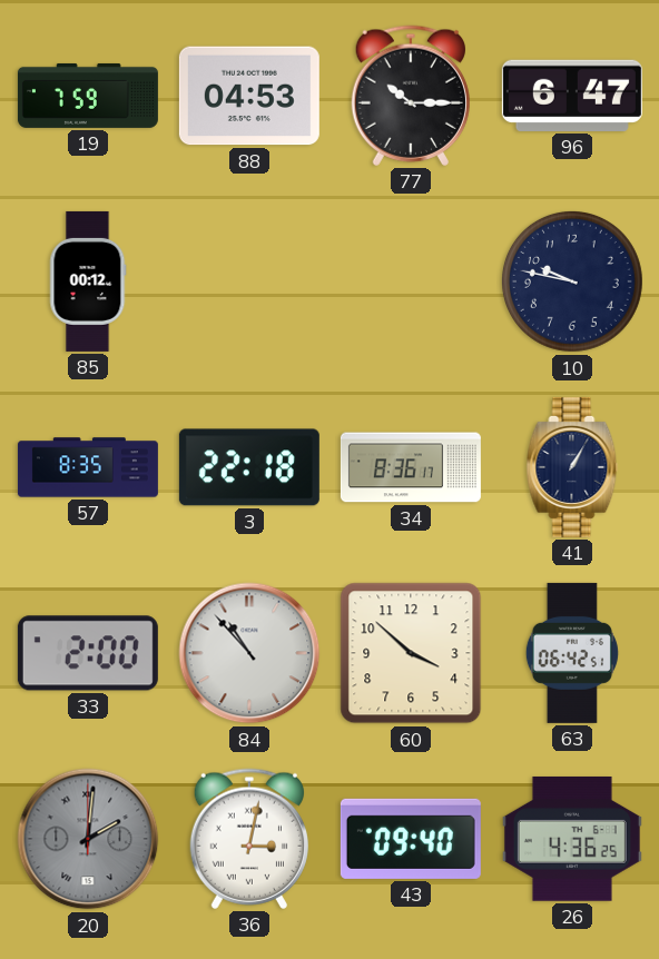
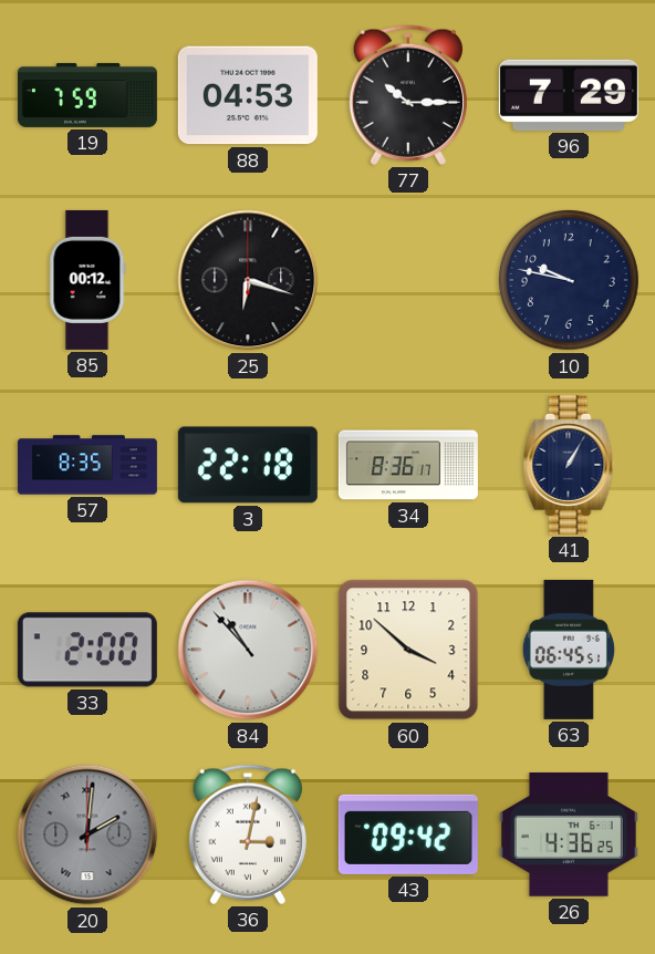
96: 6:47 -> 7:29
25: none -> 6:18
63: 06:42 -> 06:45
43: 09:40 -> 09:42
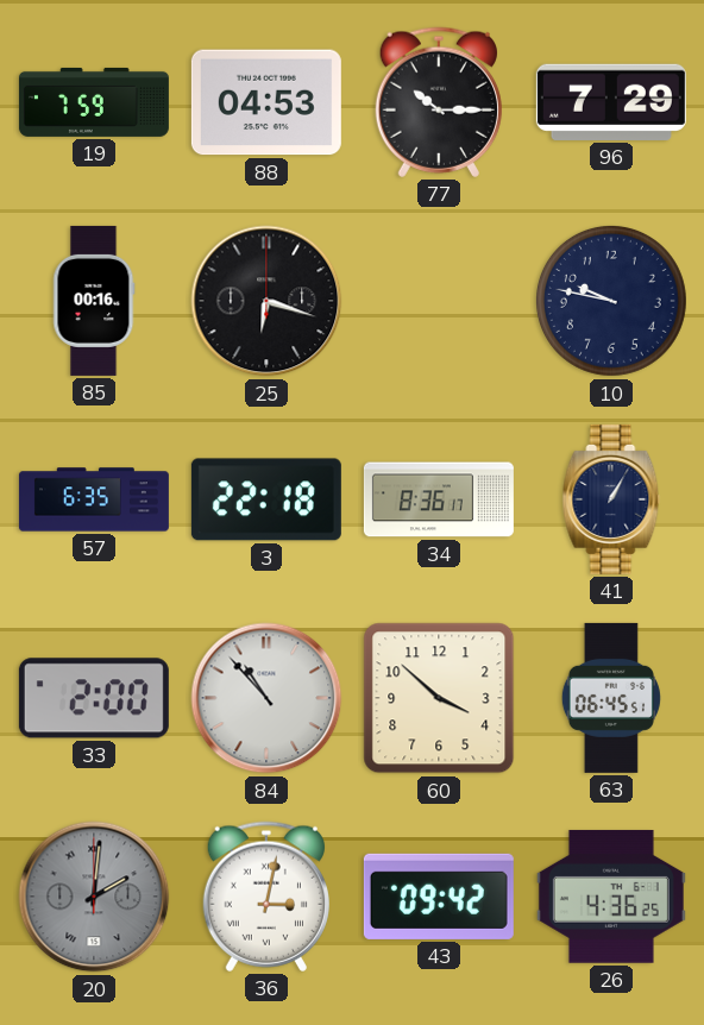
85: 00:12 -> 00:16
57: 8:35 -> 6:35
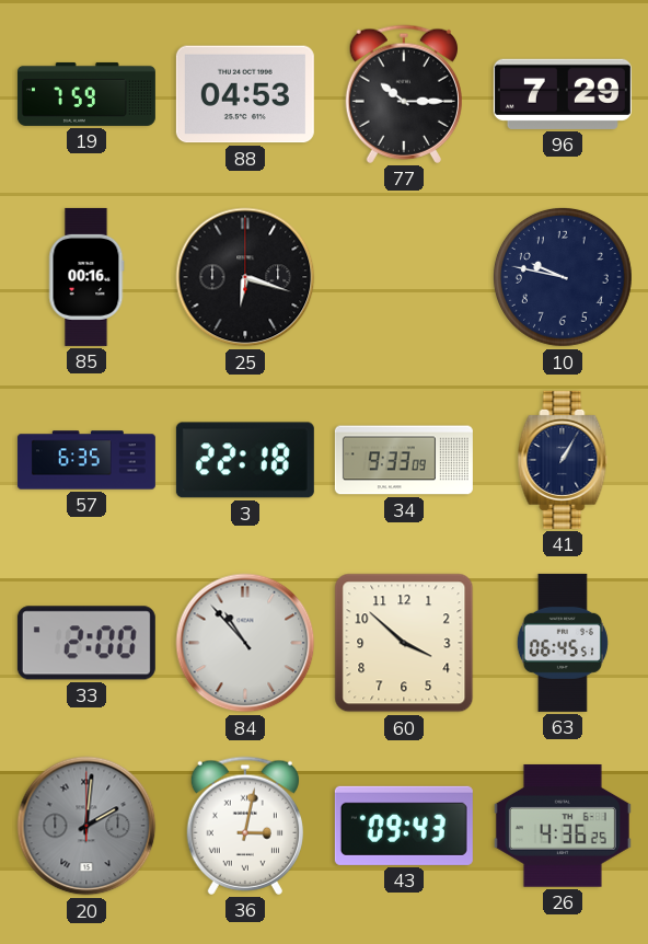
34: 8:36 -> 9:33
43: 09:42 -> 09:43
